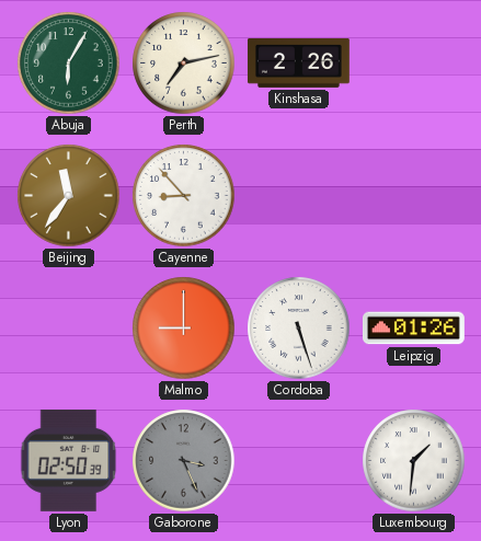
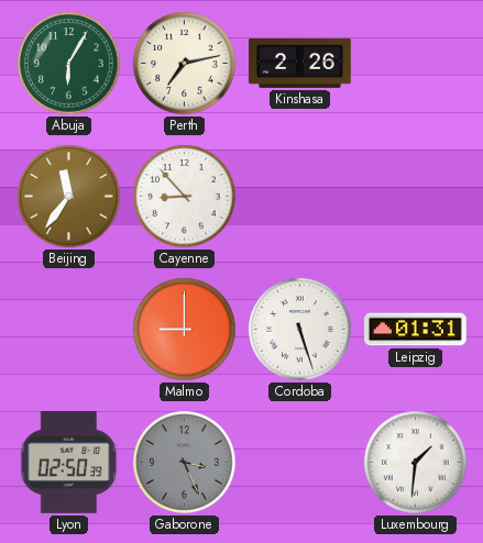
Leipzig: 01:26 -> 01:31
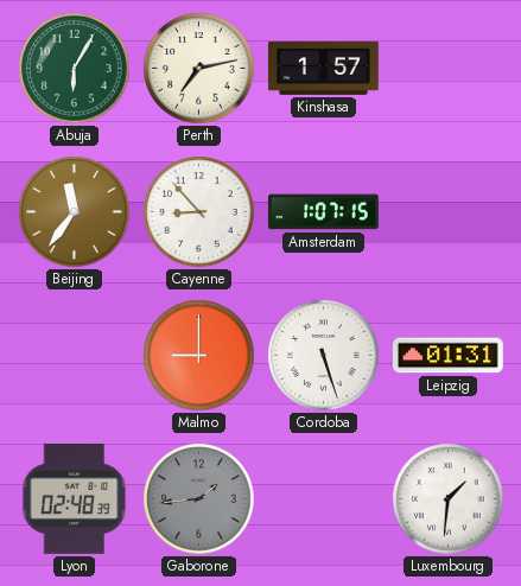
Kinshasa: 2:26 -> 1:57
Amsterdam: none -> 1:07
Lyon: 02:50 -> 02:48
Gaborone: 3:26 -> 1:44
